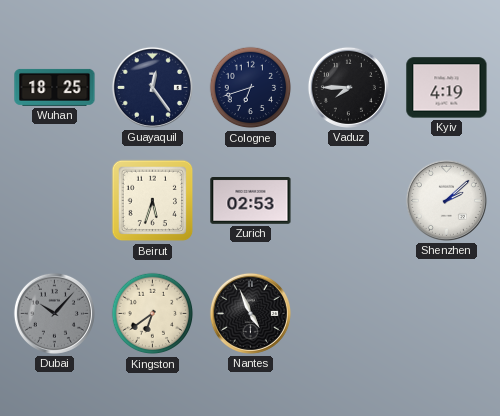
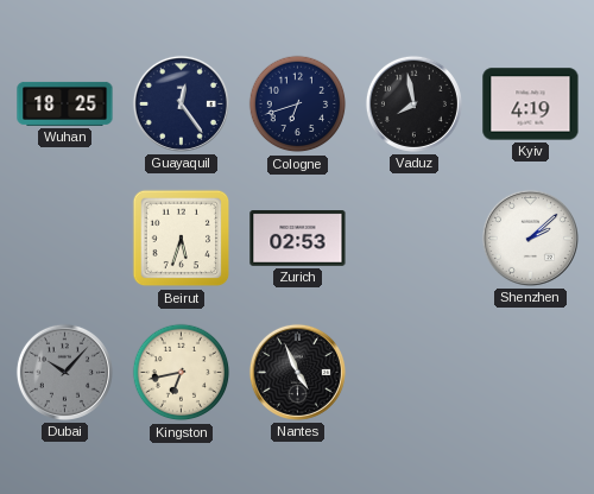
Vaduz: 7:45 -> 7:58
Kingston: 6:39 -> 6:43
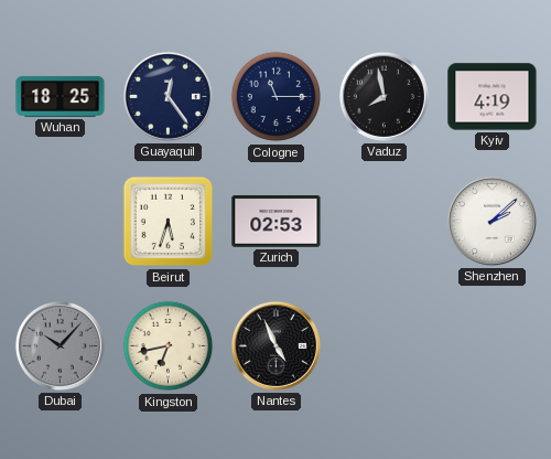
Cologne: 6:42 -> 11:15
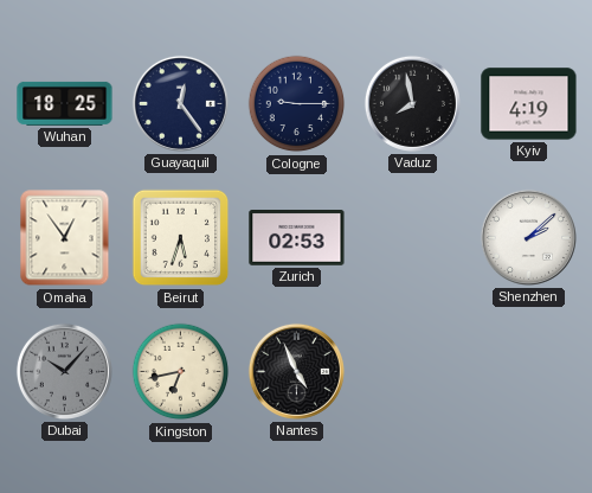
Cologne: 11:15 -> 9:15
Omaha: none -> 12:54
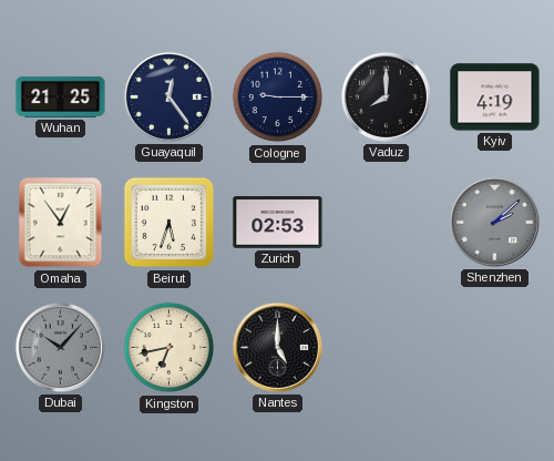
Wuhan: 18:25 -> 21:25
Vaduz: 7:58 -> 8:00
Shenzhen dial: white -> grey
Nantes: 4:56 -> 5:00
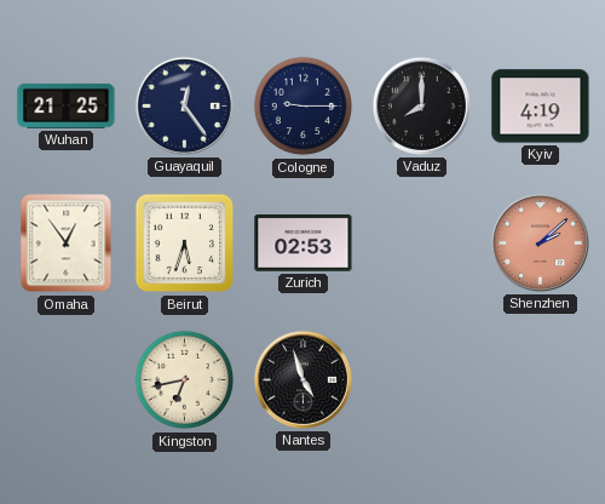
Shenzhen dial: grey -> salmon
Dubai: 10:07 -> none
Nantes: 5:00 -> 4:57
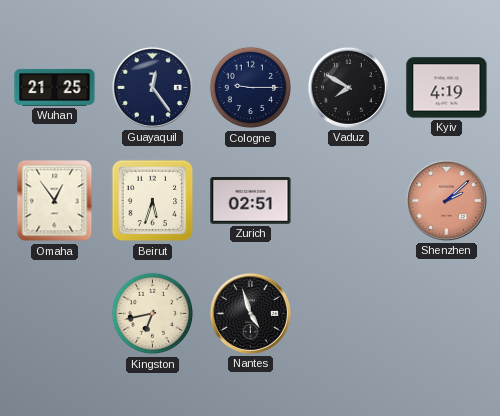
Vaduz: 8:00 -> 7:50
Zurich: 02:53 -> 02:51
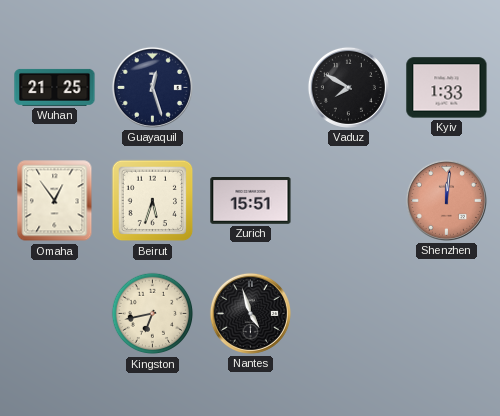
Guayaquil: 12:24 -> 12:27
Cologne: 9:15 -> none
Kyiv: 4:19 -> 1:33
Zurich: 02:51 -> 15:51
Shenzhen: 2:08 -> 12:01
